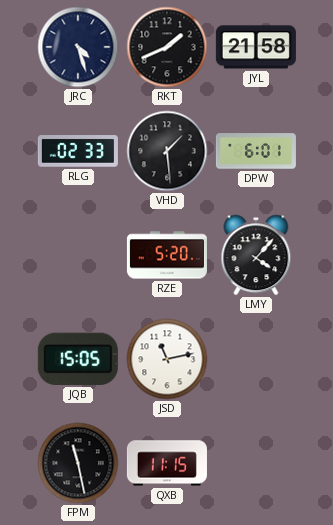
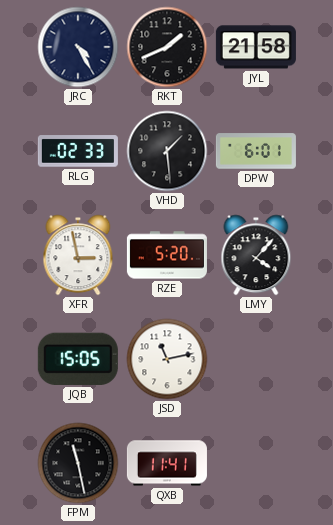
JRC: 4:27 -> 4:25
XFR: none -> 2:58
QXB: 11:15 -> 11:41
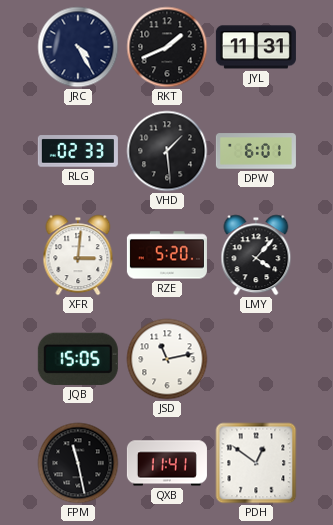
JYL: 21:58 -> 11:31
XFR: 2:58 -> 3:01
PDH: none -> 12:51
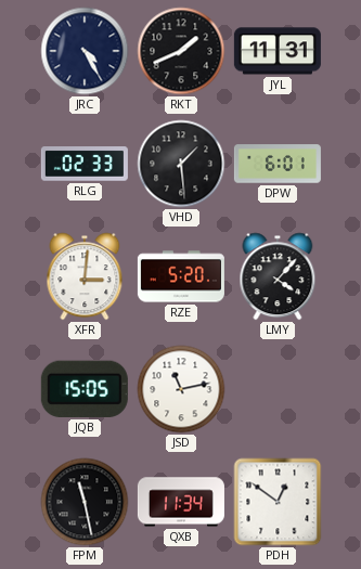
QXB: 11:41 -> 11:34
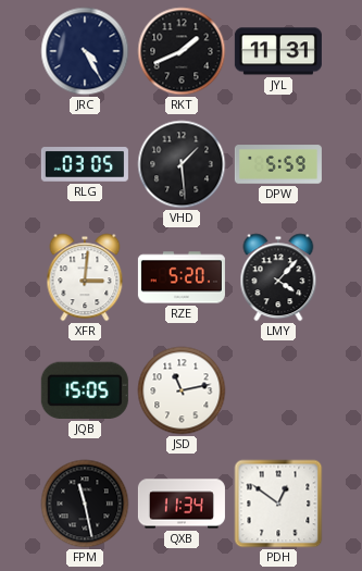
RLG: 02:33 -> 03:05
DPW: 6:01 -> 5:59
